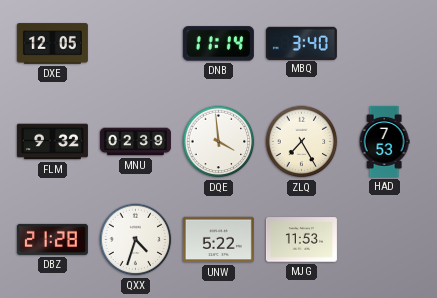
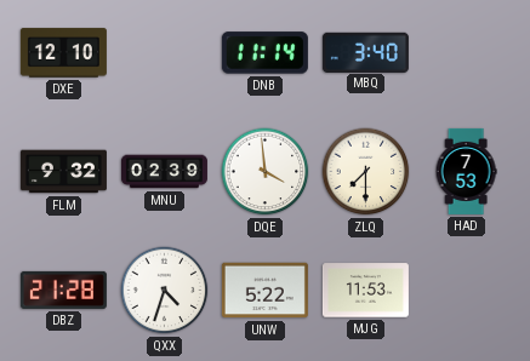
DXE: 12:05 -> 12:10
ZLQ: 7:25 -> 7:30
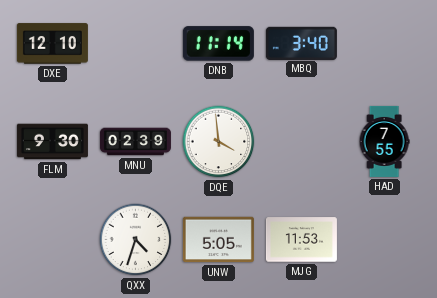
FLM: 9:32 -> 9:30
ZLQ: 7:30 -> none
HAD: 7:53 -> 7:55
DBZ: 21:28 -> none
UNW: 5:22 -> 5:05
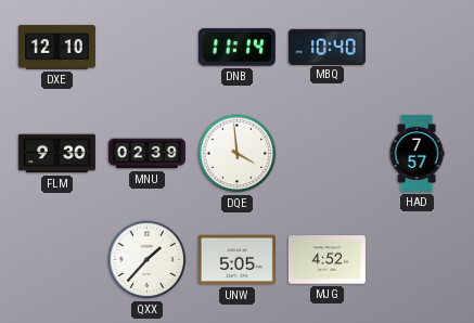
MBQ: 3:40 -> 10:40
HAD: 7:55 -> 7:57
QXX: 4:33 -> 1:37
MJG: 11:53 -> 4:52
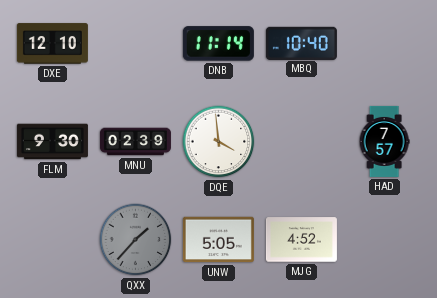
QXX dial: white -> grey
